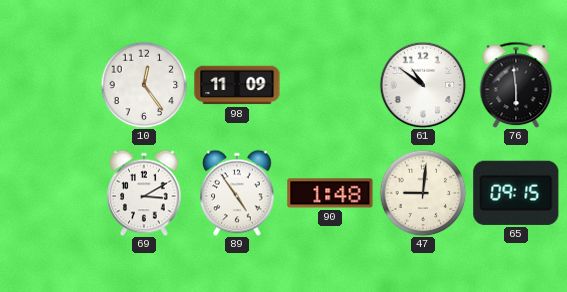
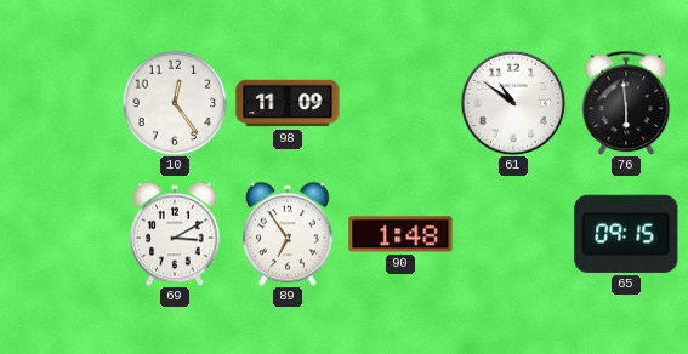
89: 4:54 -> 6:54
47: 9:01 -> none
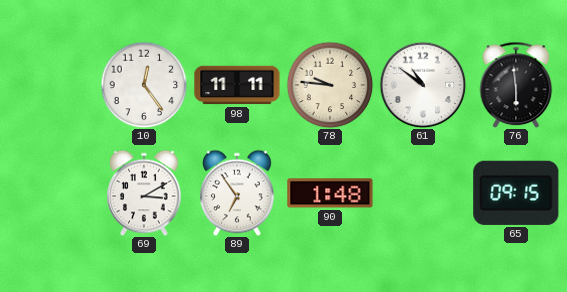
98: 11:09 -> 11:11
78: none -> 9:46
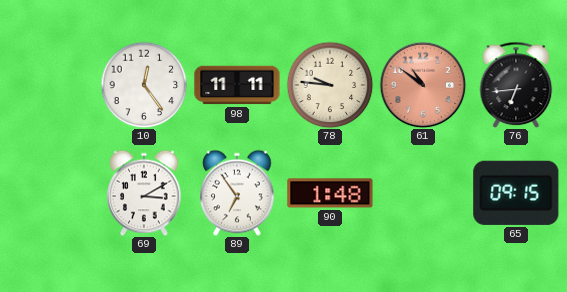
61 dial: white -> salmon
76: 5:59 -> 6:44
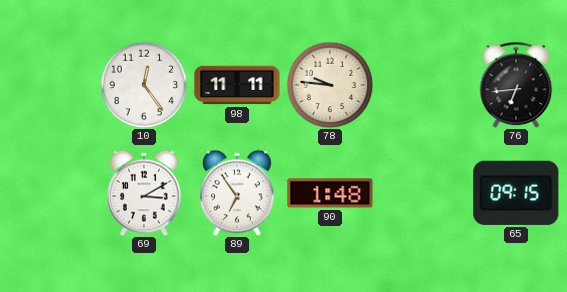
61: 10:51 -> none
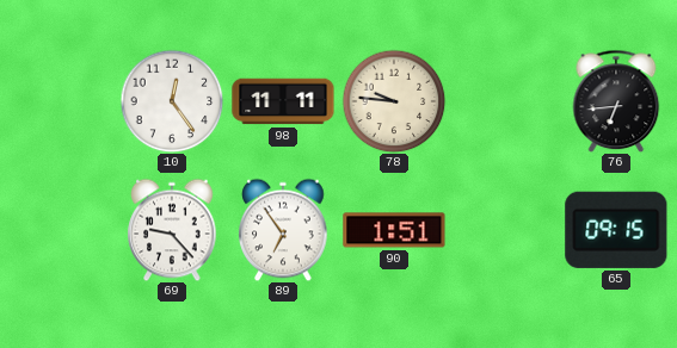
69: 3:10 -> 9:23
90: 1:48 -> 1:51
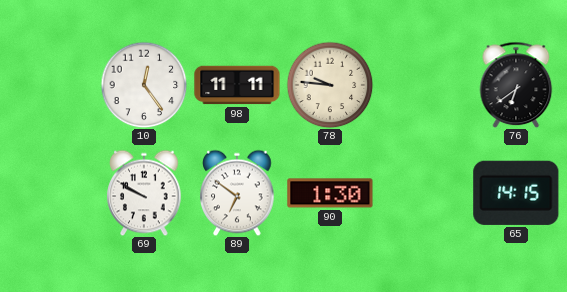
76: 6:44 -> 6:39
69: 9:23 -> 9:50
89: 6:54 -> 6:51
90: 1:51 -> 1:30
65: 09:15 -> 14:15
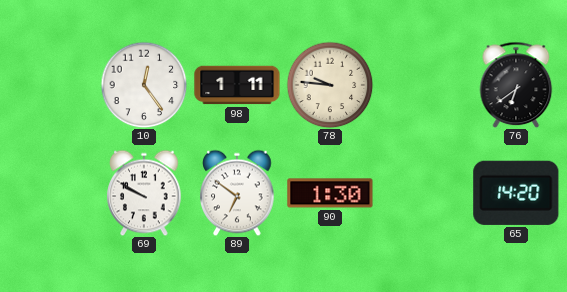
98: 11:11 -> 1:11
65: 14:15 -> 14:20
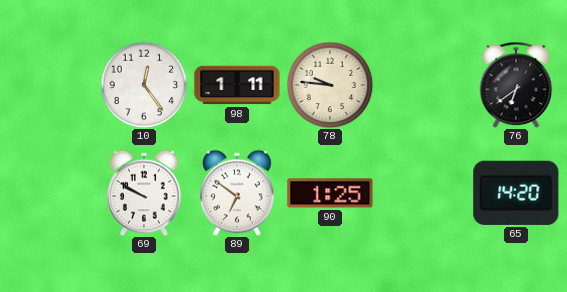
90: 1:30 -> 1:25
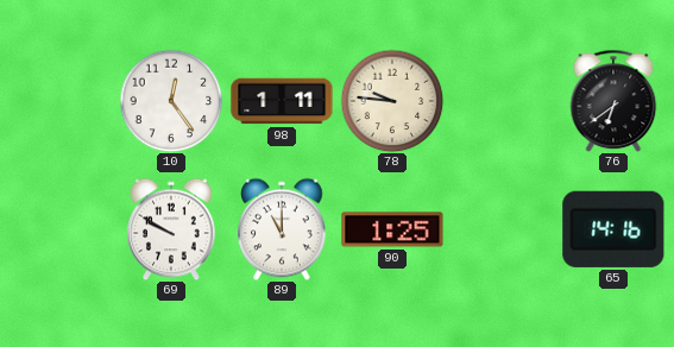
89: 6:51 -> 11:00
65: 14:20 -> 14:16
